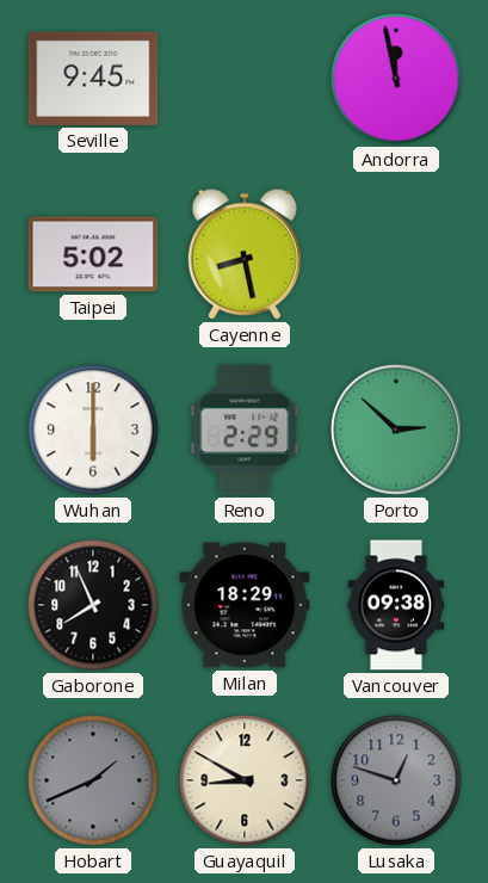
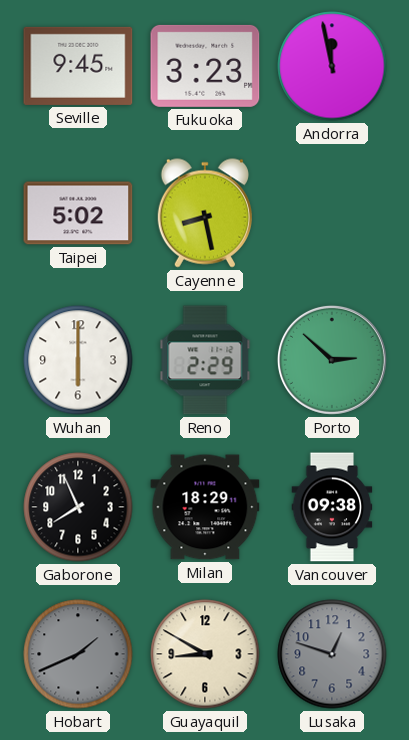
Fukuoka: none -> 3:23
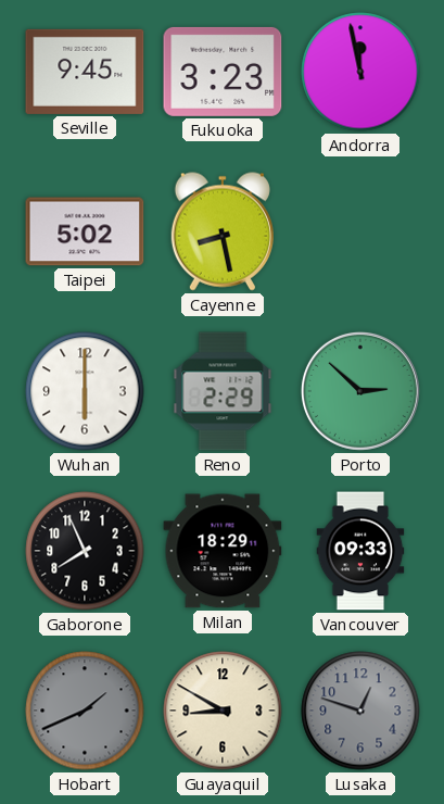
Vancouver: 09:38 -> 09:33
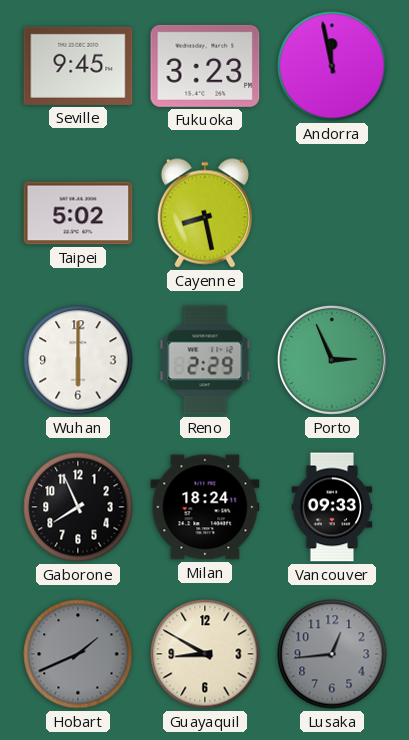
Porto: 2:52 -> 2:56
Milan: 18:29 -> 18:24
Lusaka: 12:48 -> 12:44
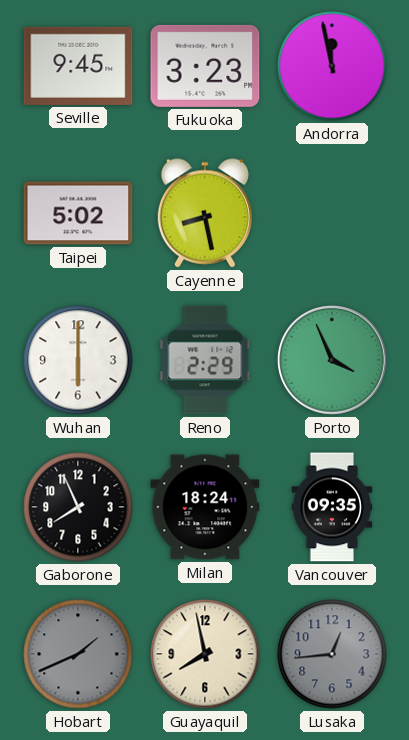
Porto: 2:56 -> 3:56
Vancouver: 09:33 -> 09:35
Guayaquil: 8:50 -> 7:58
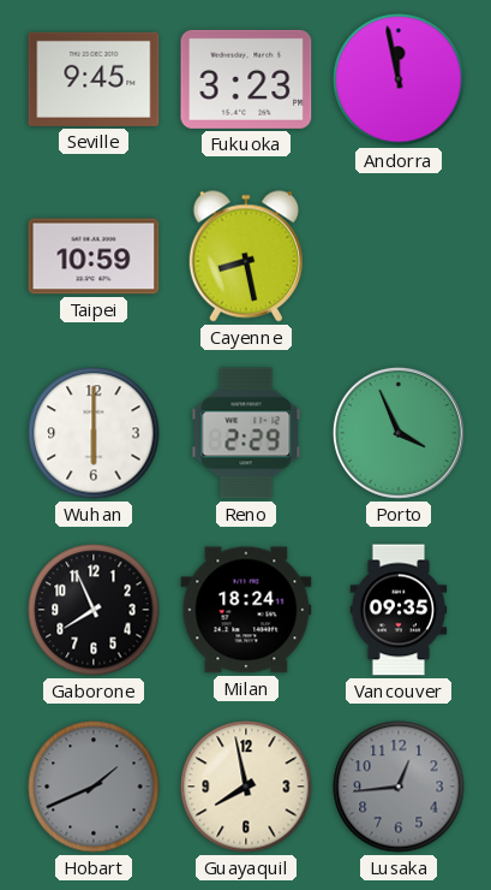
Taipei: 5:02 -> 10:59
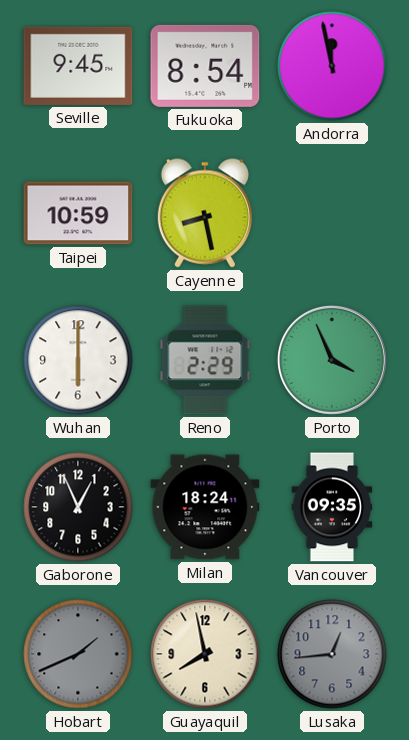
Fukuoka: 3:23 -> 8:54
Gaborone: 7:56 -> 12:56
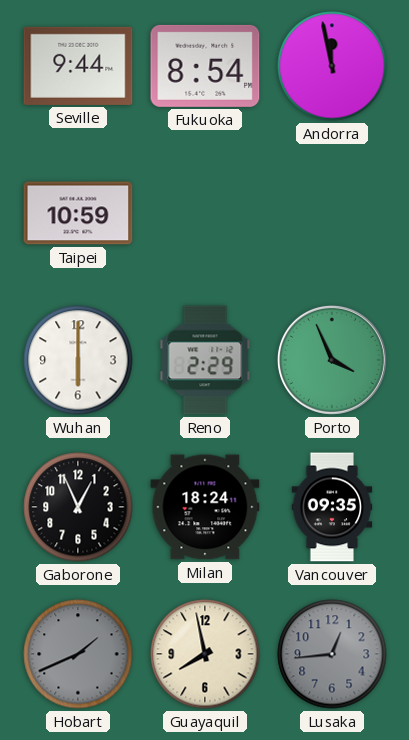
Seville: 9:45 -> 9:44
Cayenne: 8:28 -> none
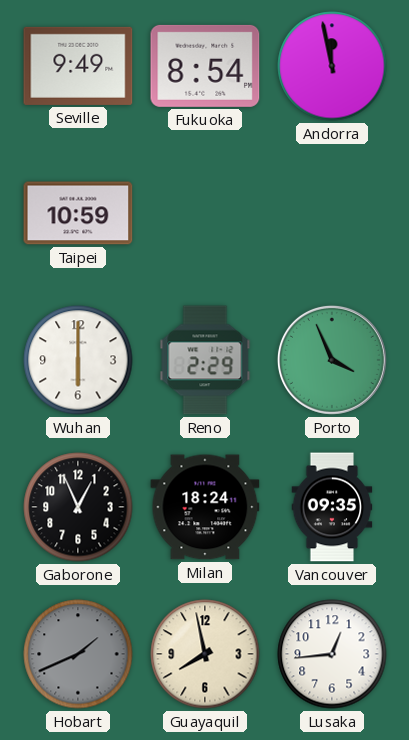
Seville: 9:44 -> 9:49
Lusaka dial: grey -> white
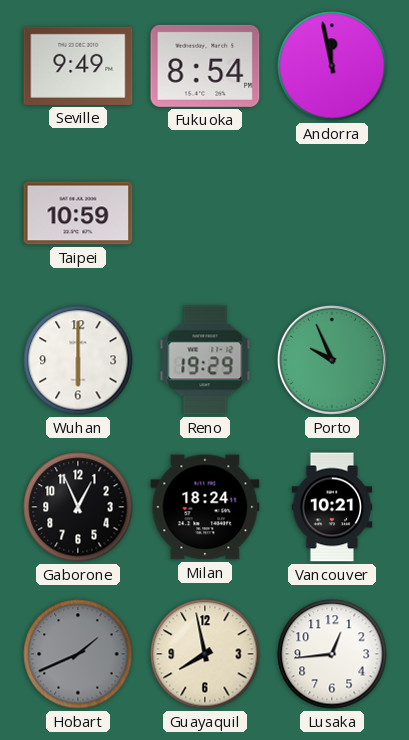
Reno: 2:29 -> 19:29
Porto: 3:56 -> 9:56
Vancouver: 09:35 -> 10:21
